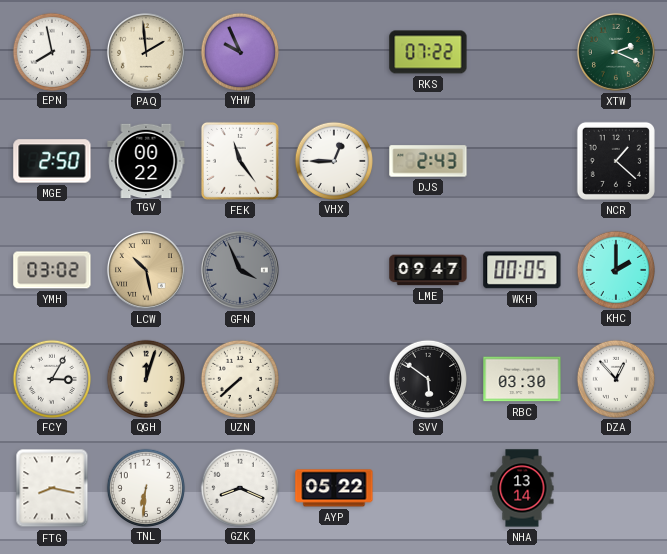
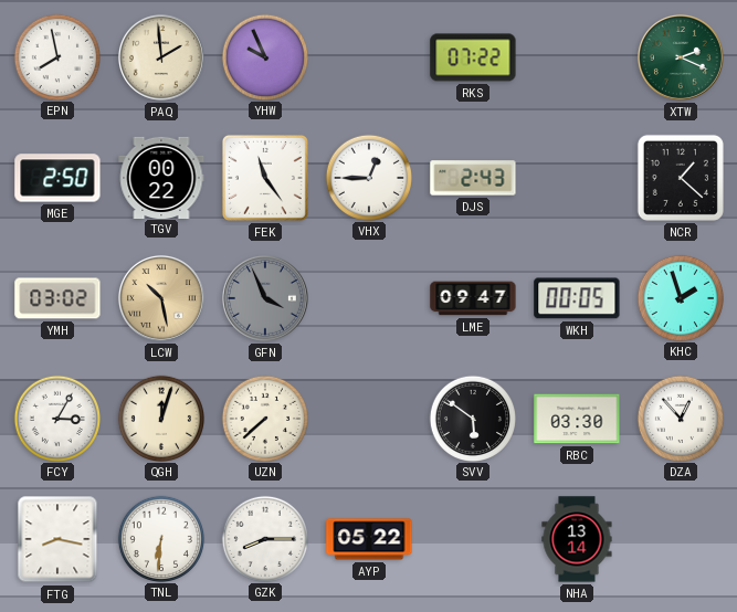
KHC: 2:00 -> 1:57
GZK: 8:19 -> 8:15
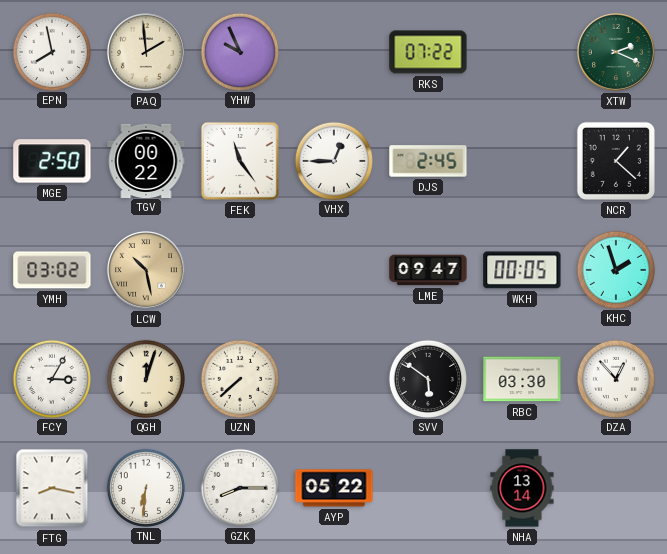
DJS: 2:43 -> 2:45
GFN: 3:56 -> none
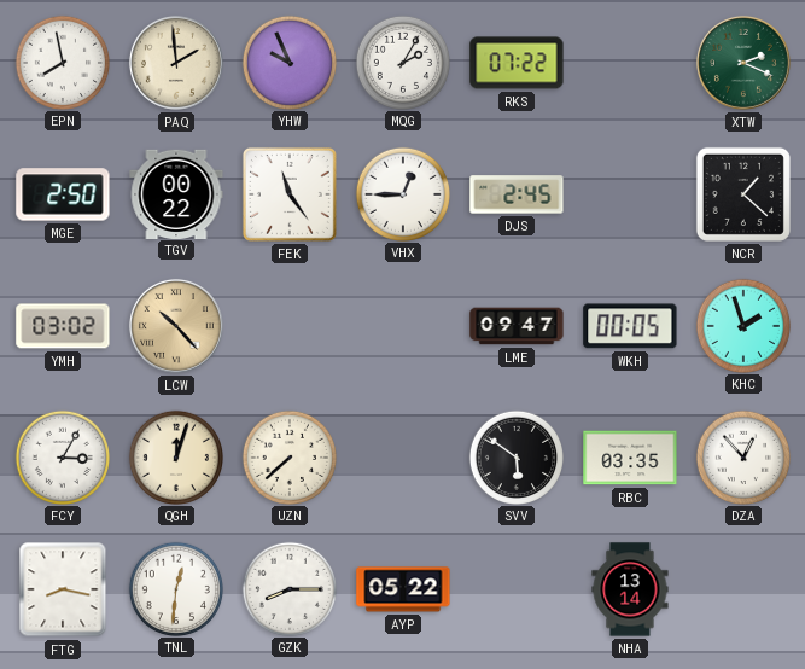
MQG: none -> 2:05
LCW: 10:28 -> 10:23
RBC: 03:30 -> 03:35
TNL: 6:31 -> 12:31
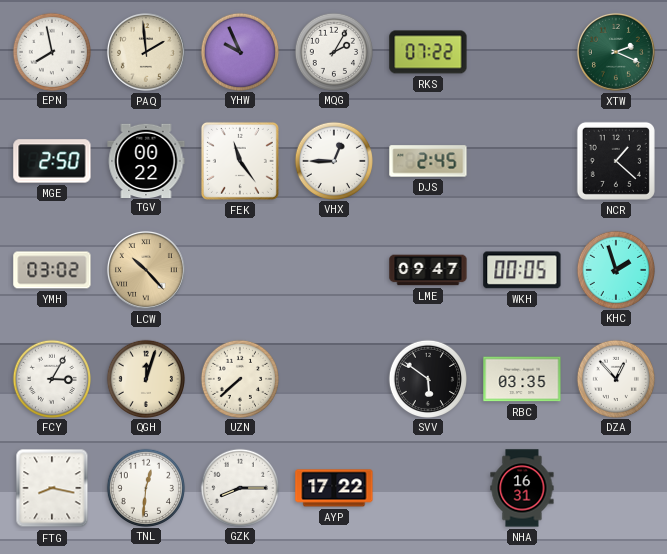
AYP: 05:22 -> 17:22
NHA: 13:14 -> 16:31
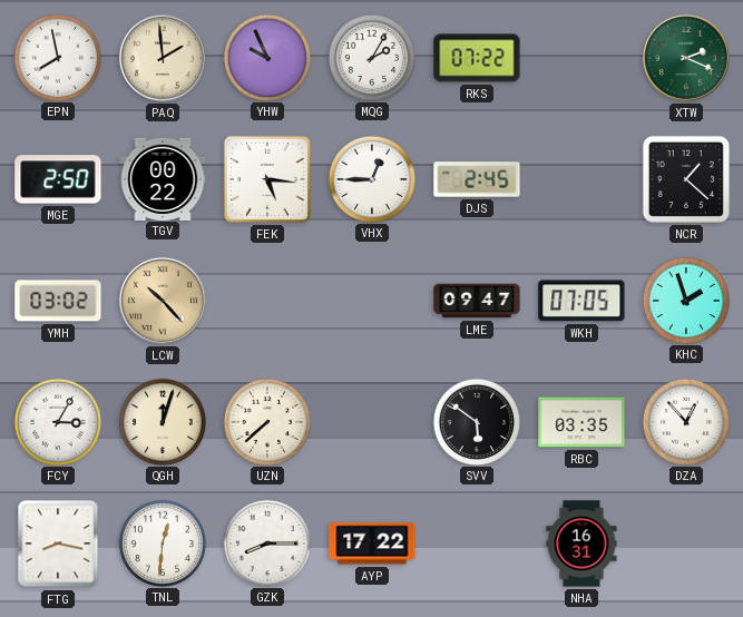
FEK: 11:24 -> 5:16
WKH: 00:05 -> 07:05
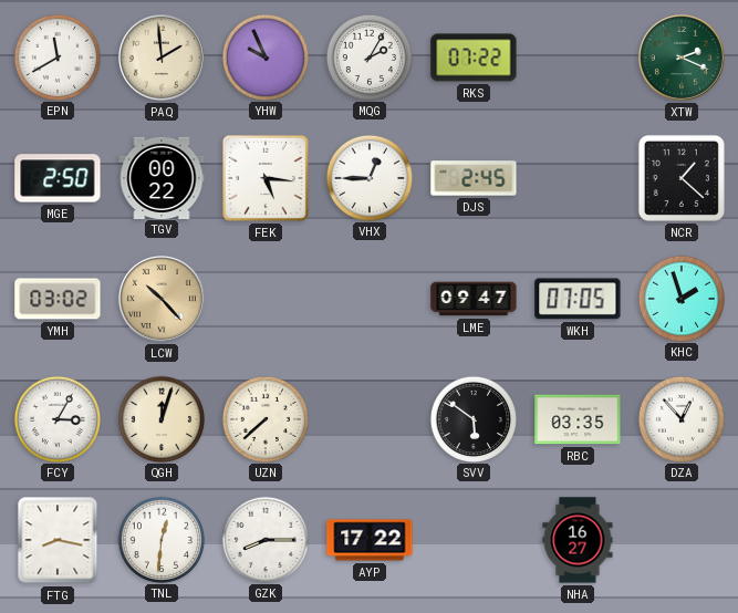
EPN: 7:58 -> 11:40
NHA: 16:31 -> 16:27
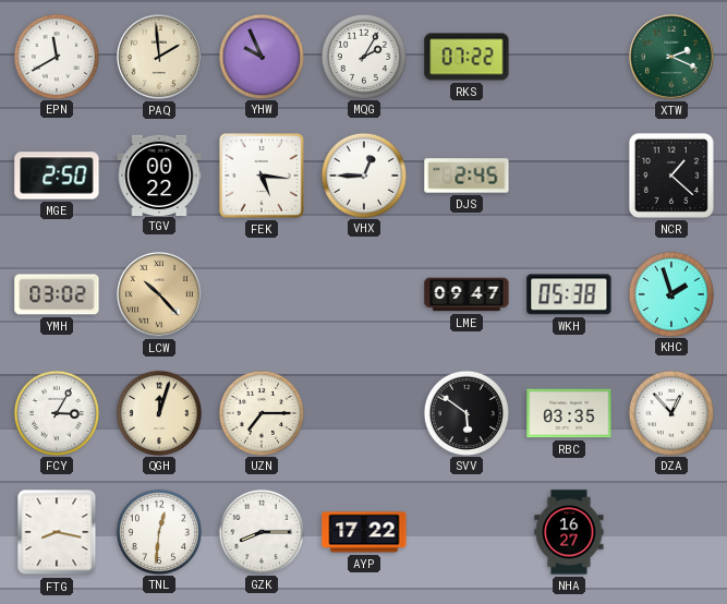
WKH: 07:05 -> 05:38
UZN: 7:38 -> 7:15
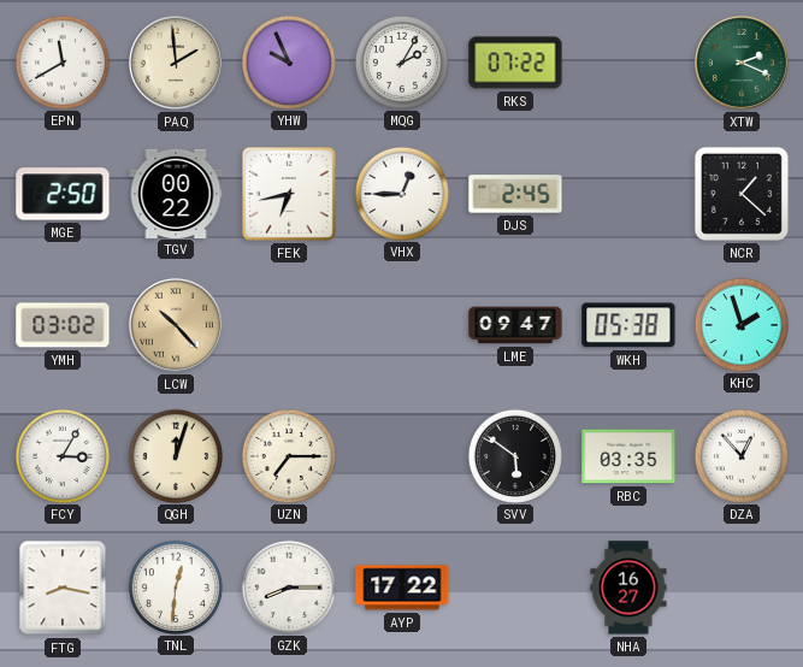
FEK: 5:16 -> 6:43
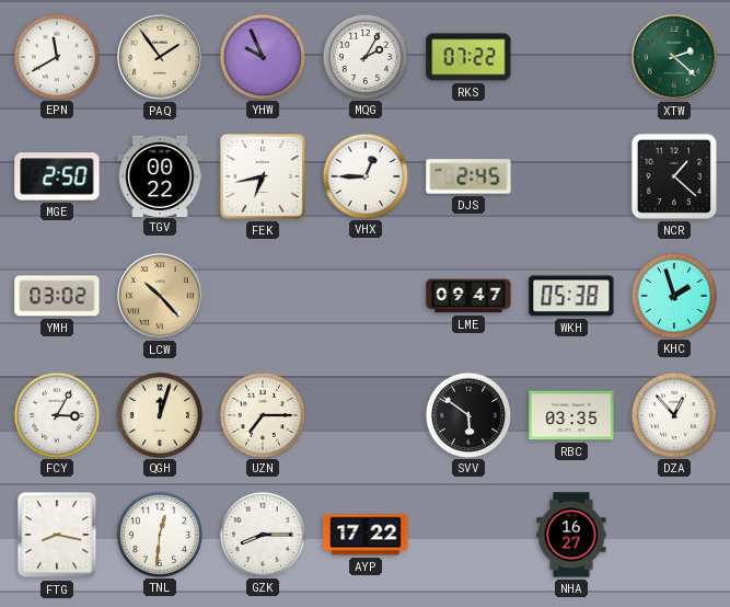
PAQ: 1:59 -> 1:54
XTW: 2:19 -> 2:22
